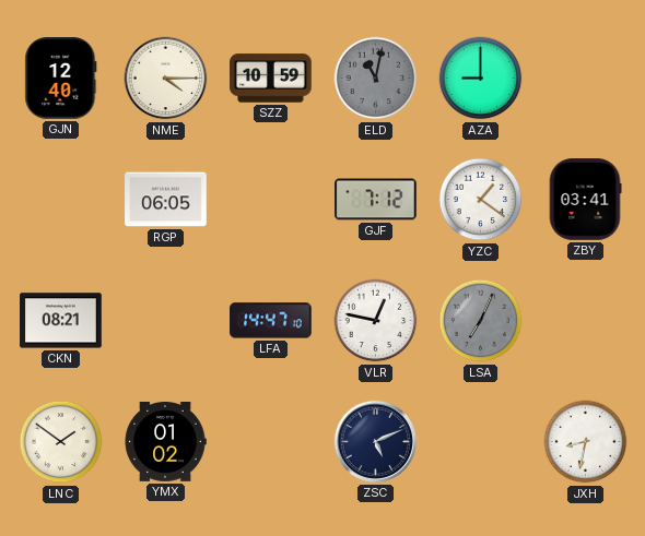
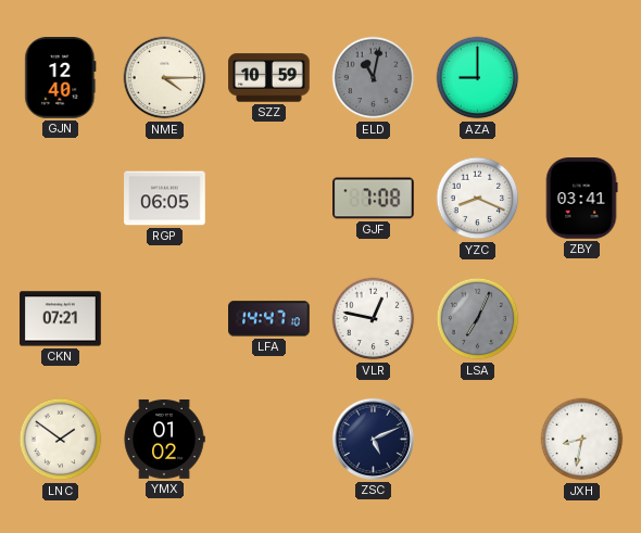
GJF: 7:12 -> 7:08
YZC: 1:21 -> 8:19
CKN: 08:21 -> 07:21
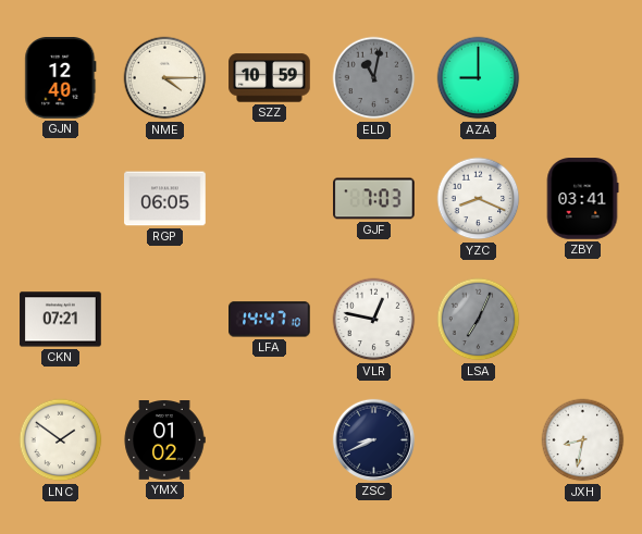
GJF: 7:08 -> 7:03
ZSC: 5:11 -> 8:41
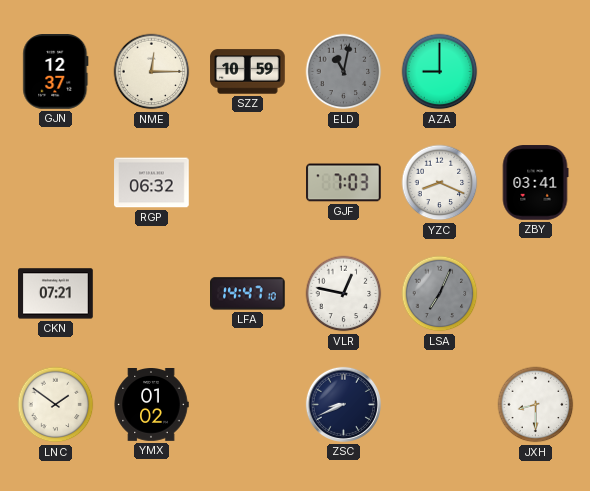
GJN: 12:40 -> 12:37
NME: 4:15 -> 12:15
RGP: 06:05 -> 06:32
JXH: 8:32 -> 8:30
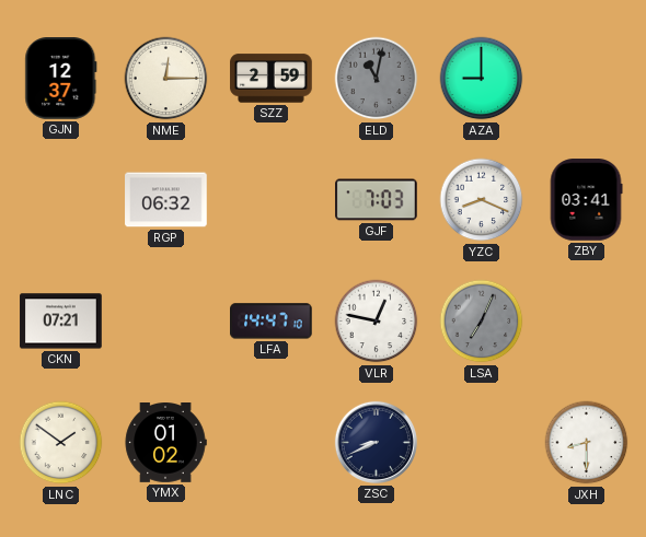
SZZ: 10:59 -> 2:59
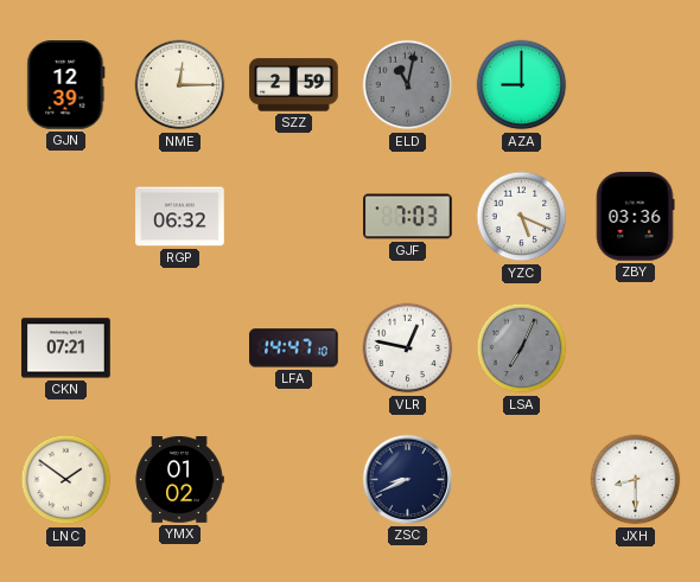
GJN: 12:37 -> 12:39
YZC: 8:19 -> 5:19
ZBY: 03:41 -> 03:36
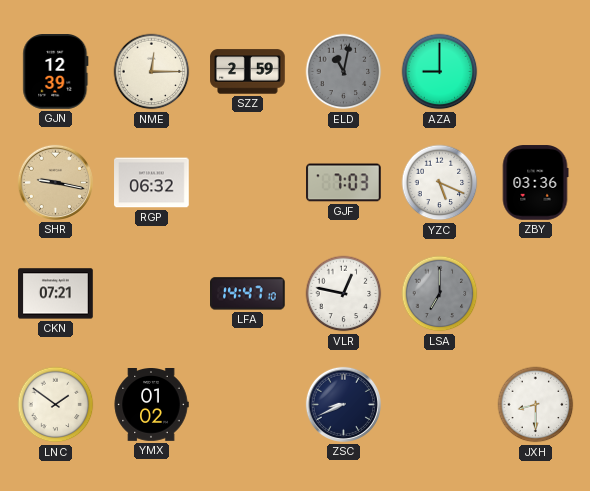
SHR: none -> 9:17
LSA: 7:04 -> 7:00
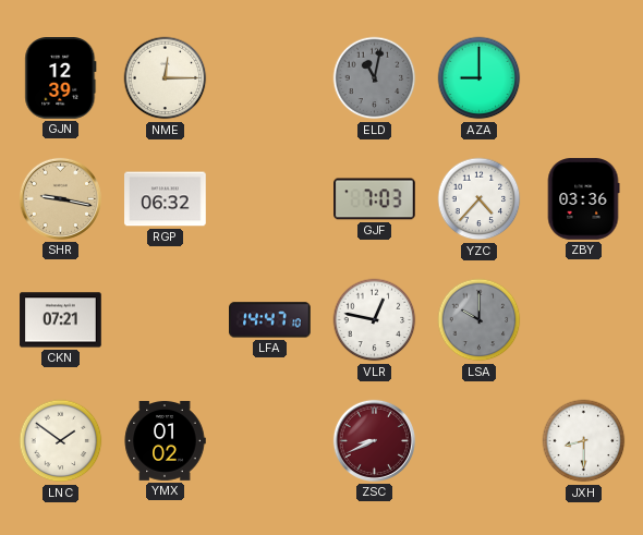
SZZ: 2:59 -> none
YZC: 5:19 -> 4:37
LSA: 7:00 -> 10:00
ZSC dial: navy -> burgundy
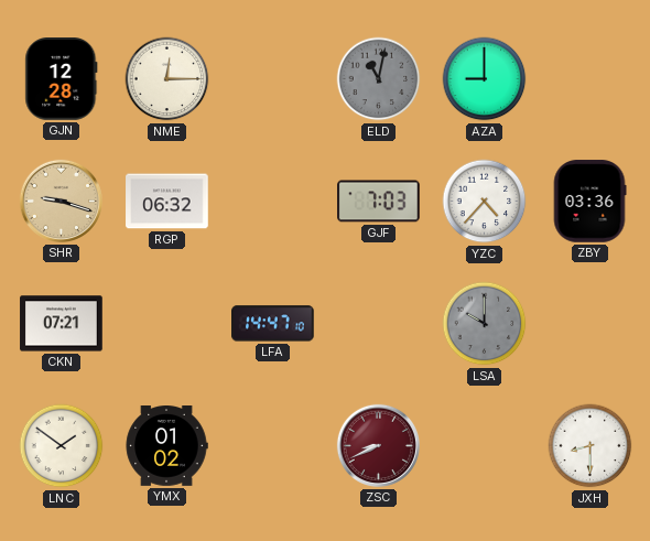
GJN: 12:39 -> 12:28
SHR: 9:17 -> 9:18
VLR: 12:47 -> none
